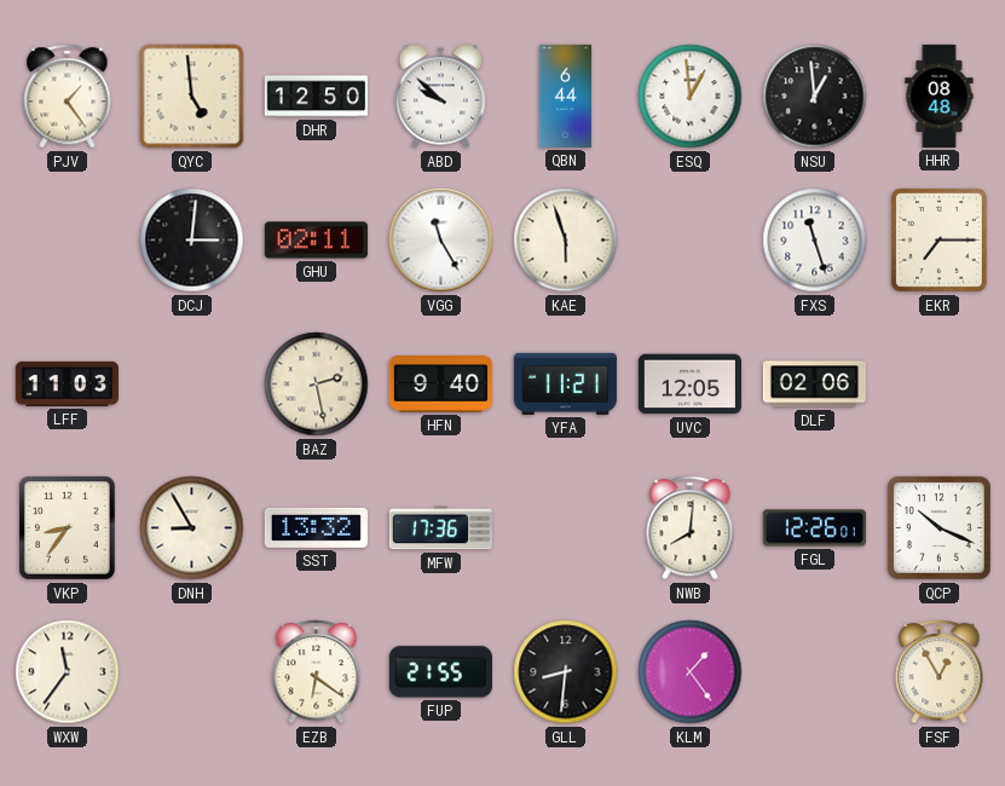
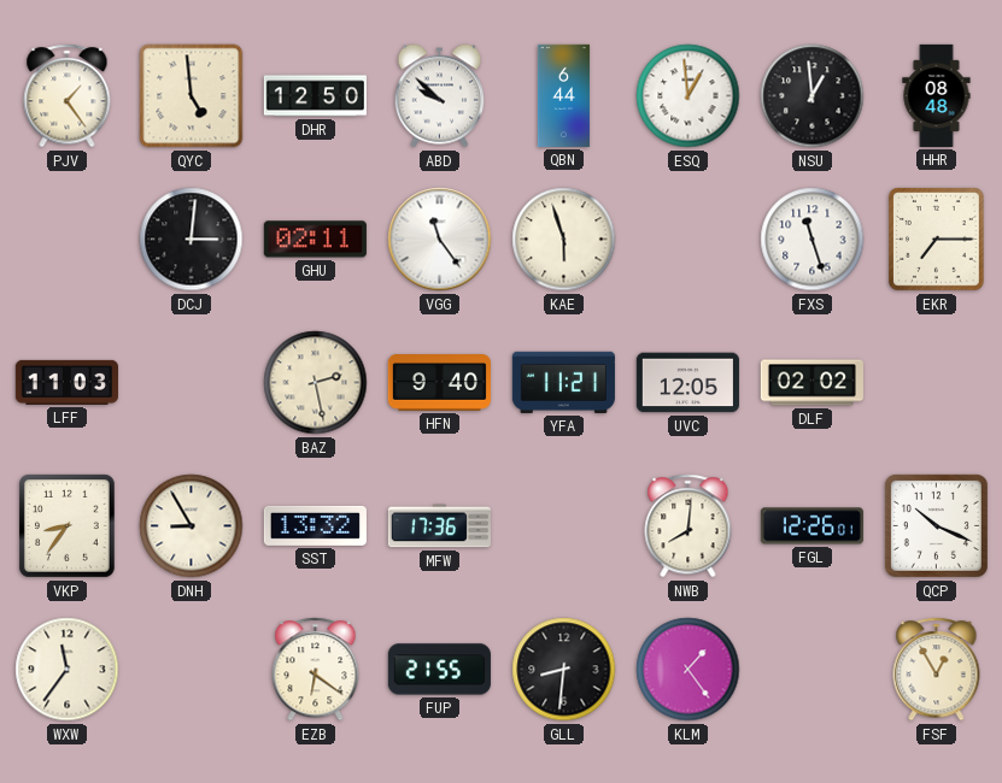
VGG: 11:25 -> 11:24
DLF: 02:06 -> 02:02
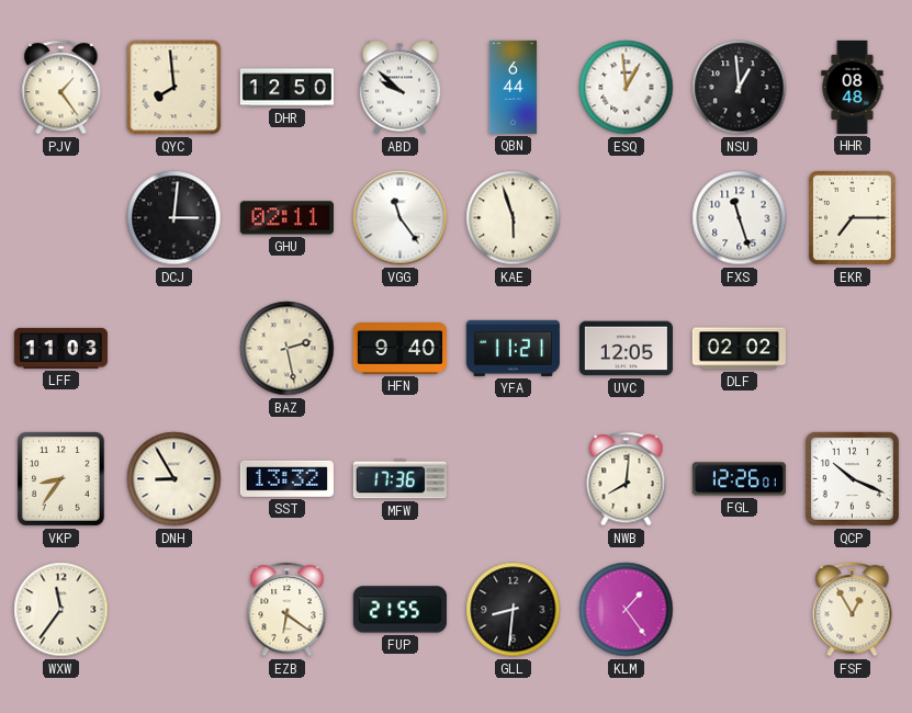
QYC: 4:59 -> 7:59
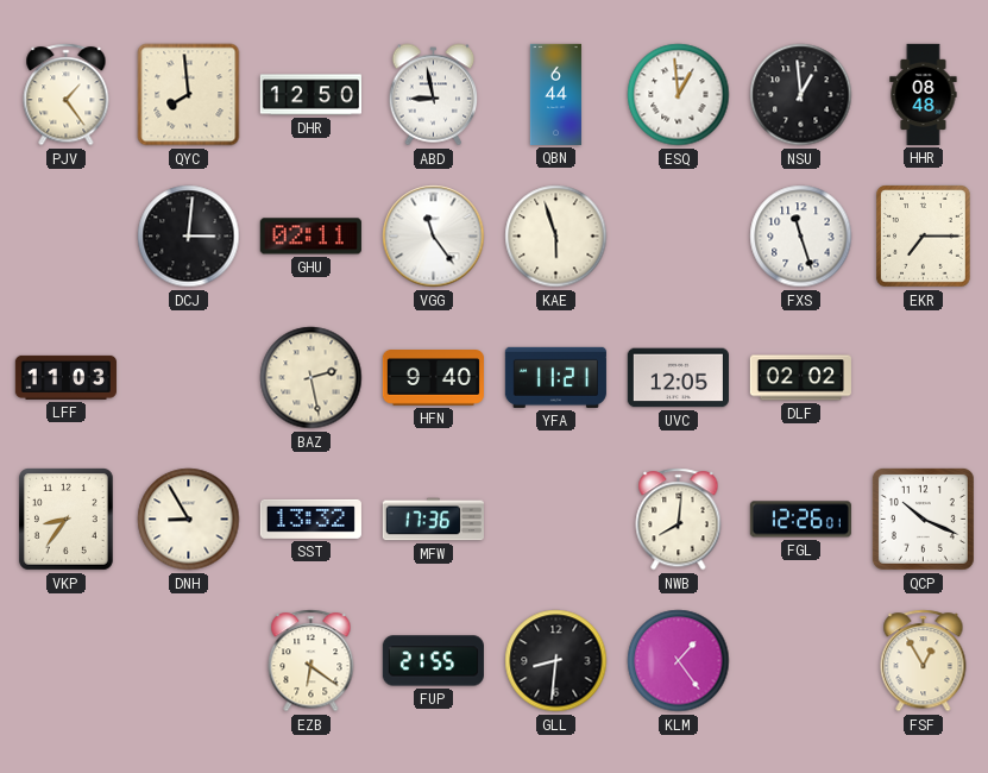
ABD: 9:52 -> 8:58
WXW: 11:36 -> none
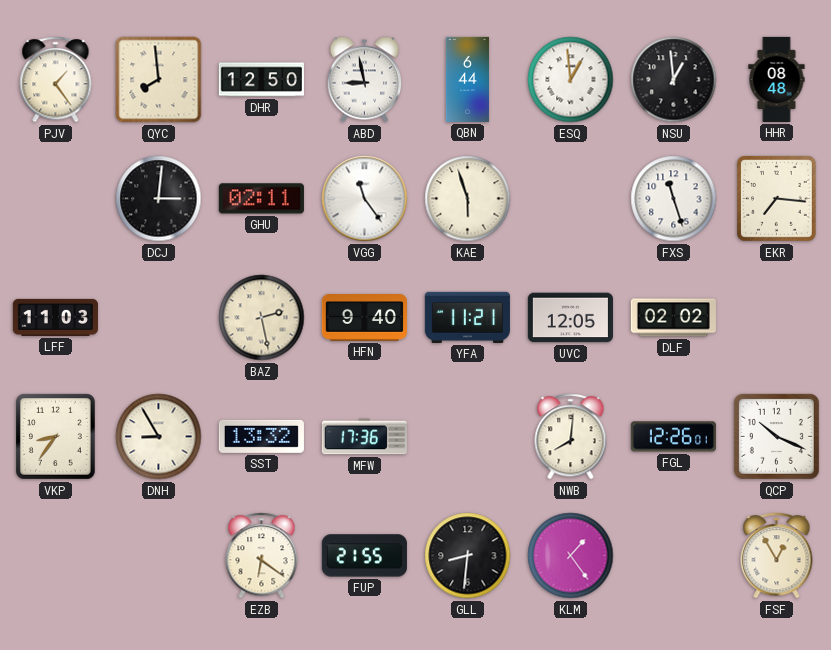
EKR: 7:15 -> 7:16
